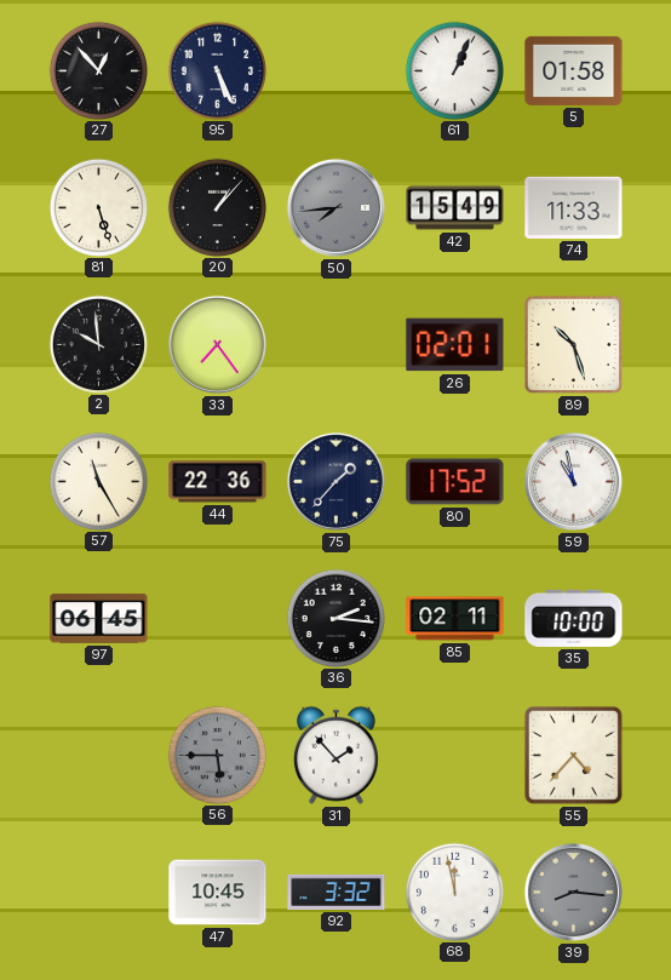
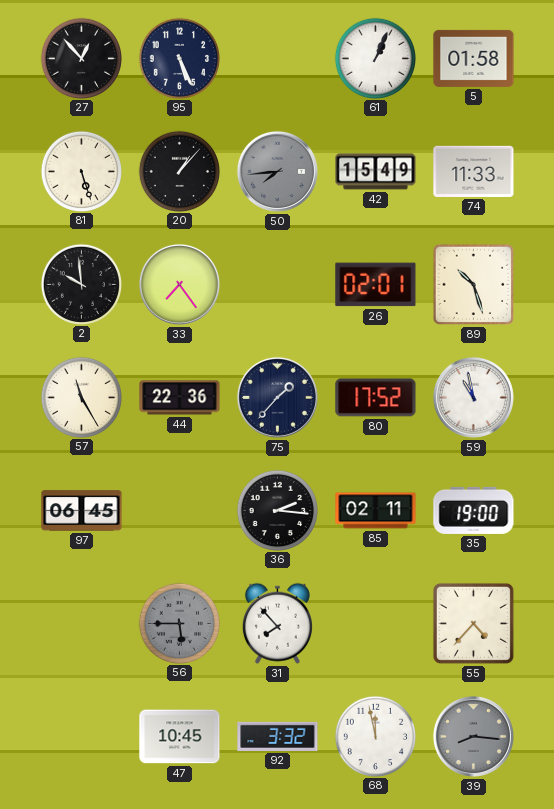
35: 10:00 -> 19:00
31: 1:53 -> 7:53
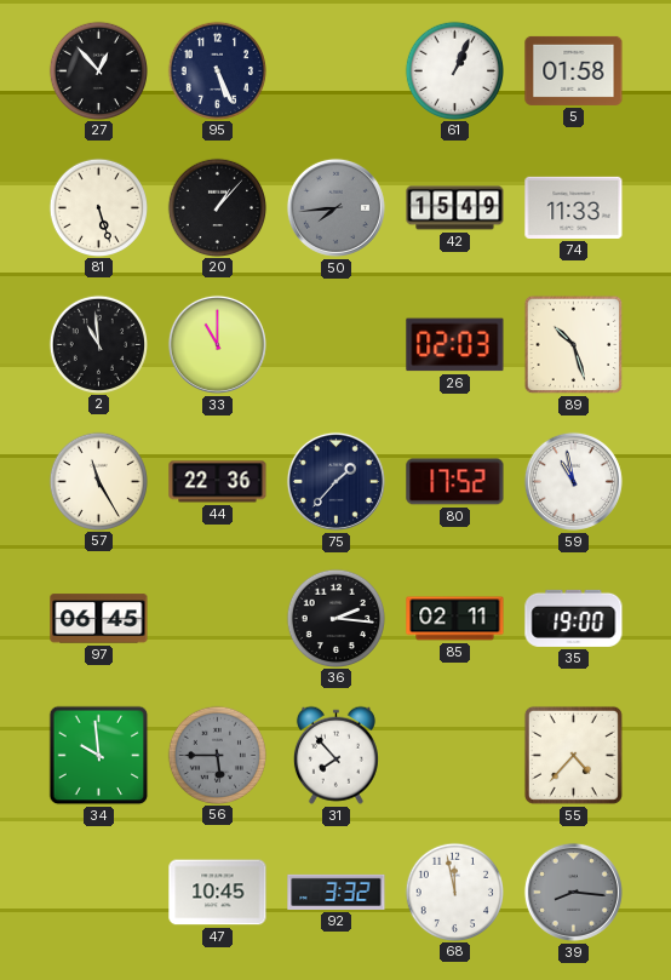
2: 9:59 -> 10:59
33: 7:24 -> 11:00
26: 02:01 -> 02:03
34: none -> 9:59
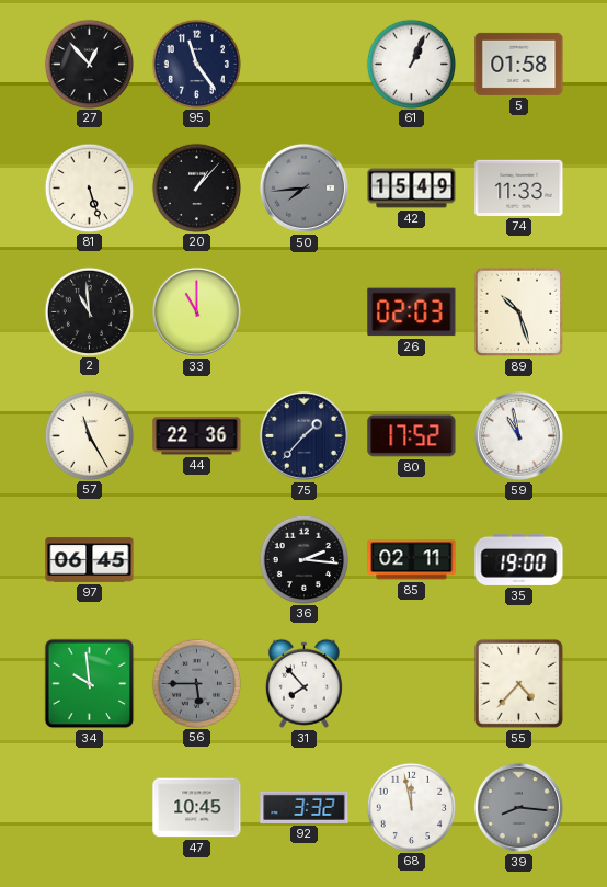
95: 5:26 -> 11:24
